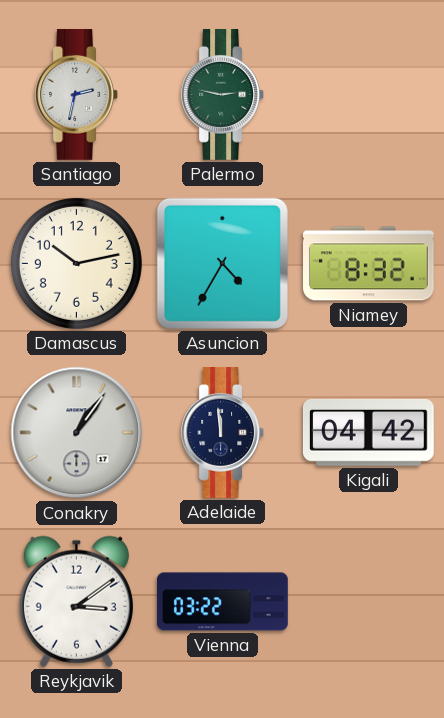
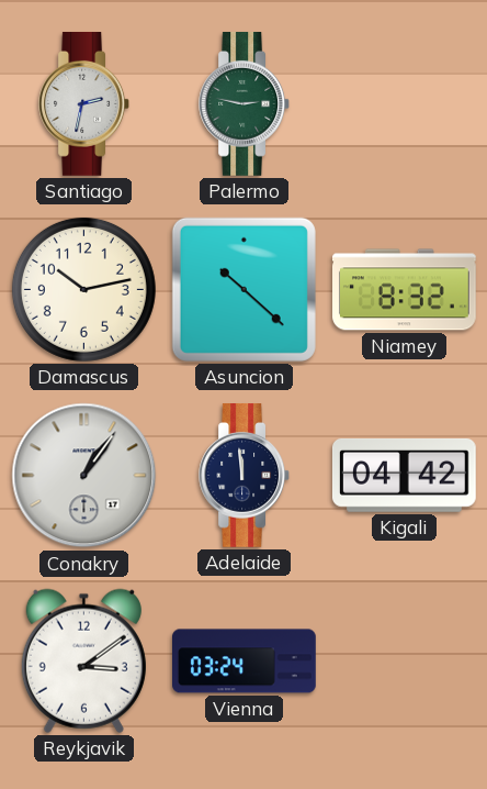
Asuncion: 4:35 -> 10:22
Vienna: 03:22 -> 03:24
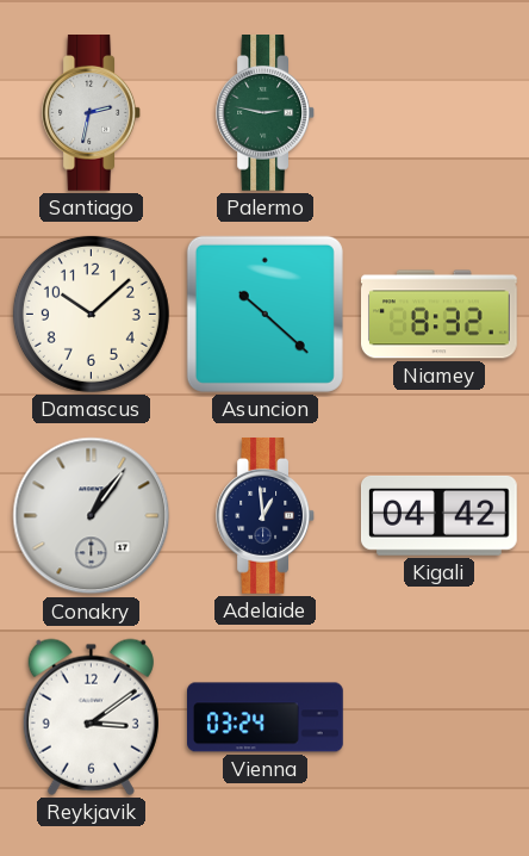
Damascus: 10:13 -> 10:08
Adelaide: 11:59 -> 12:59
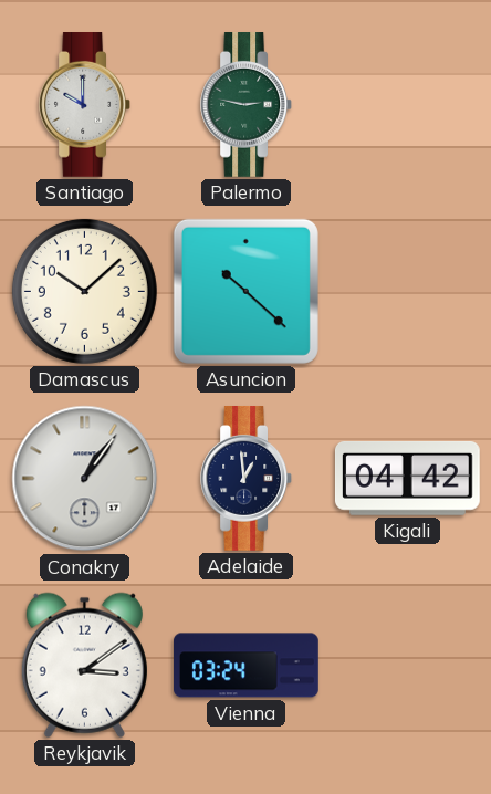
Santiago: 2:32 -> 10:00
Niamey: 8:32 -> none
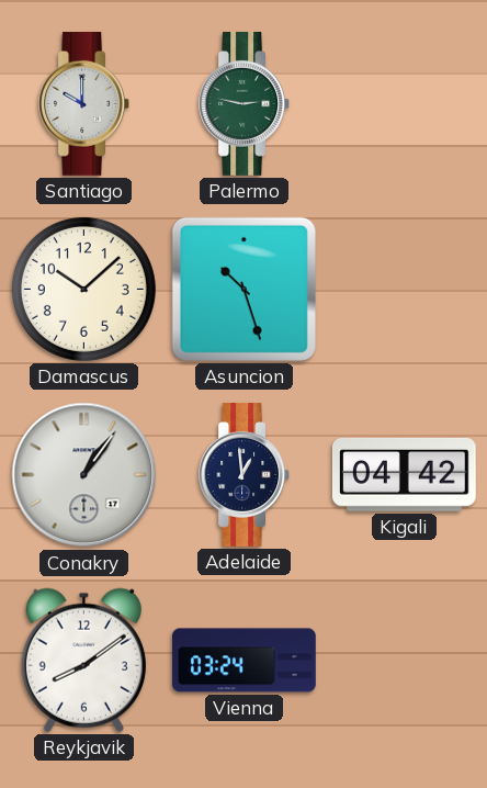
Asuncion: 10:22 -> 10:27
Reykjavik: 3:09 -> 8:09
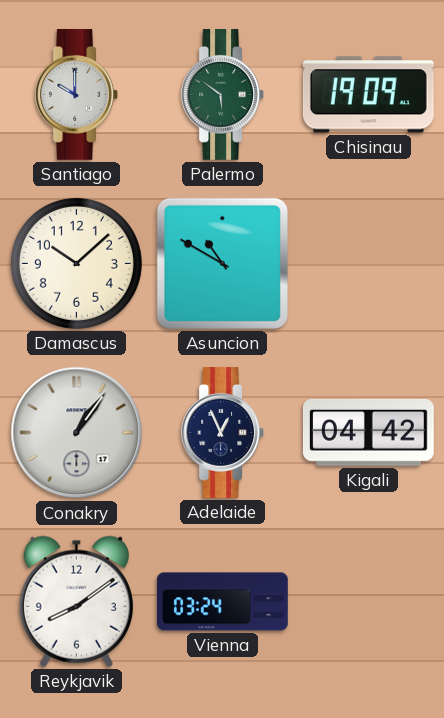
Palermo: 2:47 -> 5:51
Chisinau: none -> 19:09
Asuncion: 10:27 -> 10:50
Adelaide: 12:59 -> 12:56
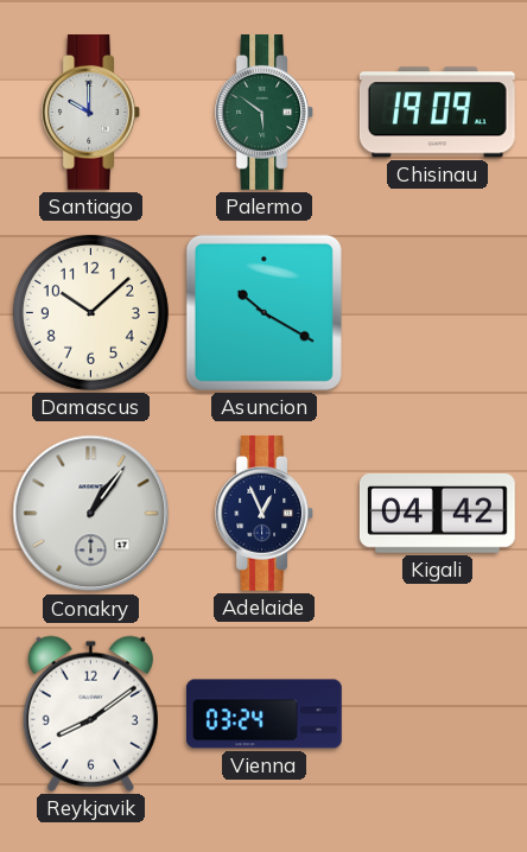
Asuncion: 10:50 -> 10:20
